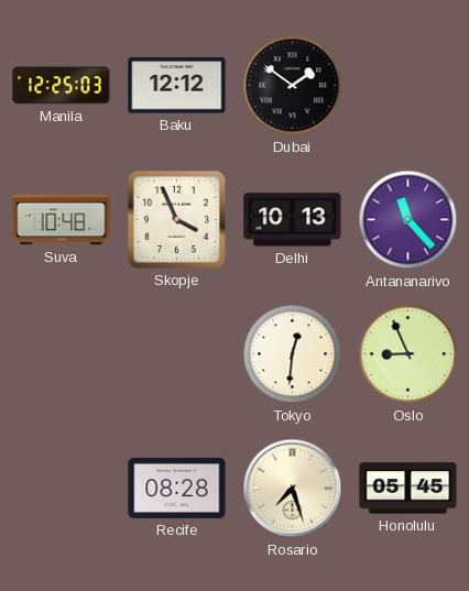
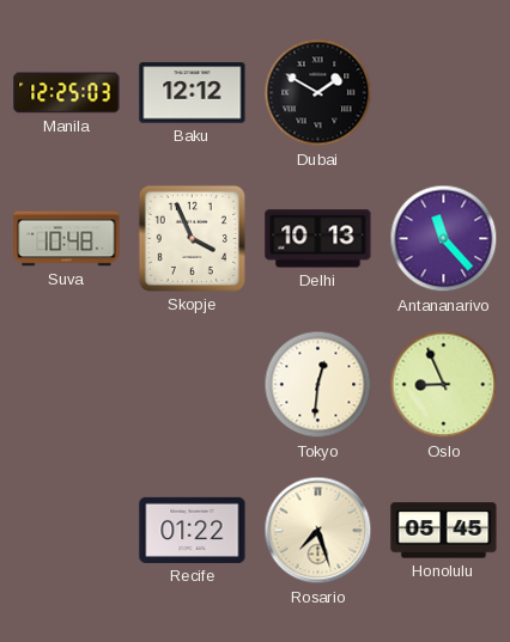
Dubai: 1:51 -> 1:50
Recife: 08:28 -> 01:22
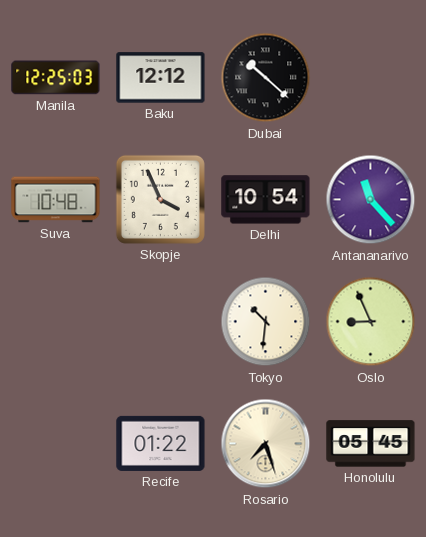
Dubai: 1:50 -> 10:22
Delhi: 10:13 -> 10:54
Tokyo: 12:31 -> 10:31
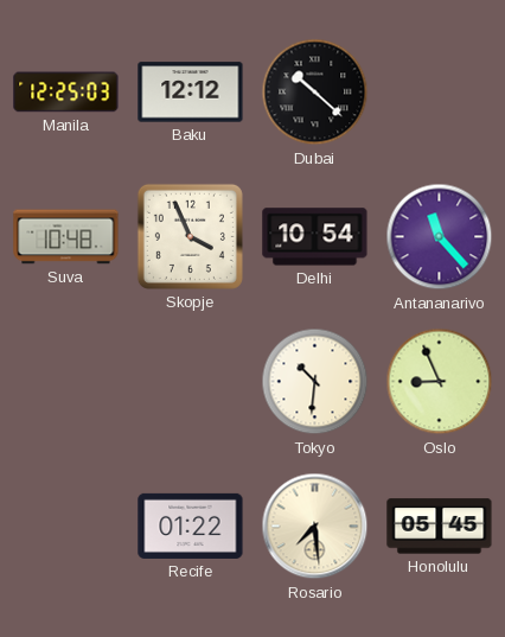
Rosario: 7:27 -> 7:29
